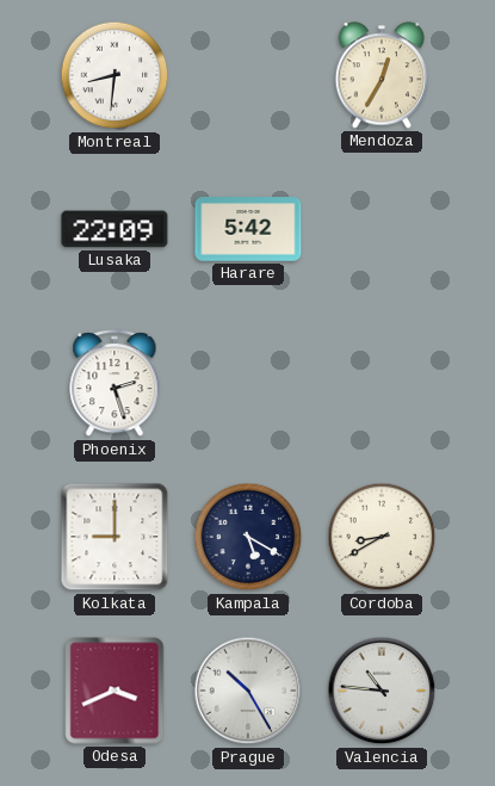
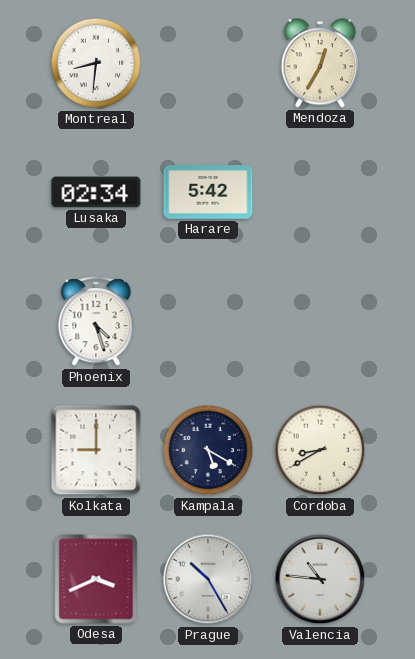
Lusaka: 22:09 -> 02:34
Phoenix: 2:27 -> 4:27
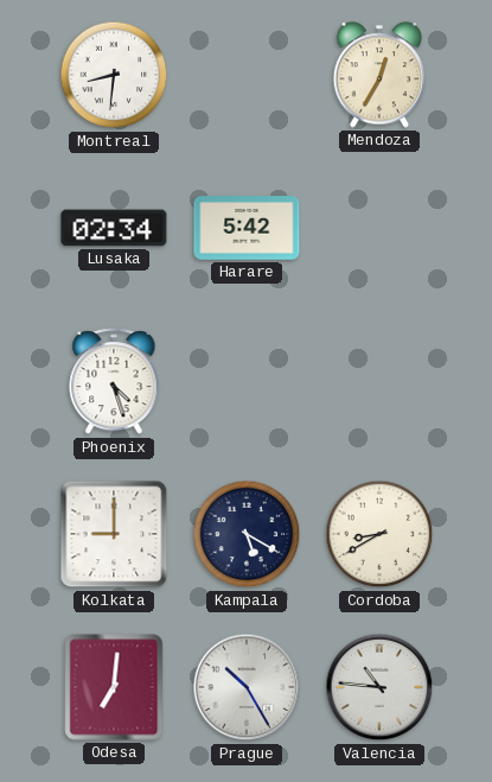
Odesa: 3:41 -> 7:01
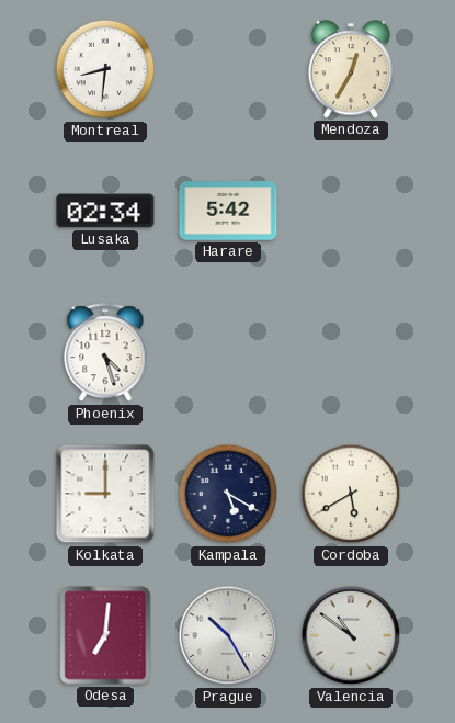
Cordoba: 8:40 -> 5:40
Valencia: 10:46 -> 10:51
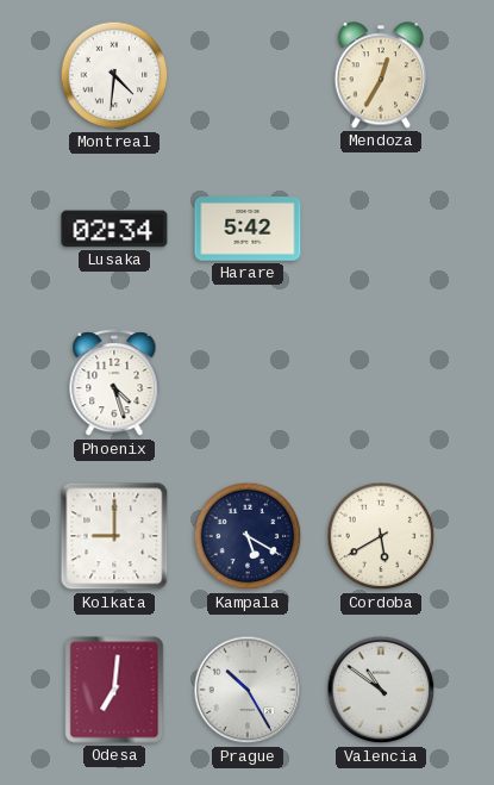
Montreal: 8:31 -> 4:31
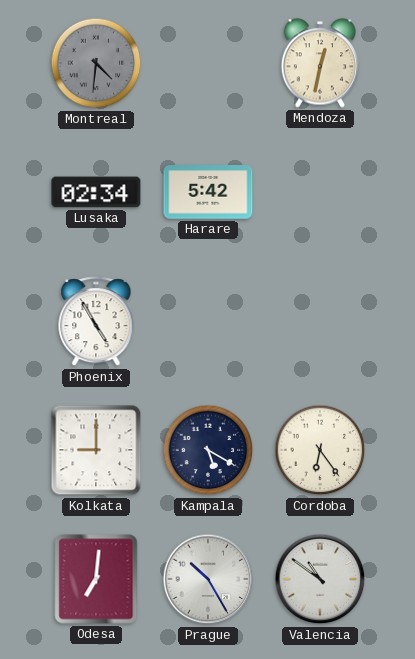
Montreal dial: white -> grey
Mendoza: 12:35 -> 12:32
Phoenix: 4:27 -> 4:55
Cordoba: 5:40 -> 6:24
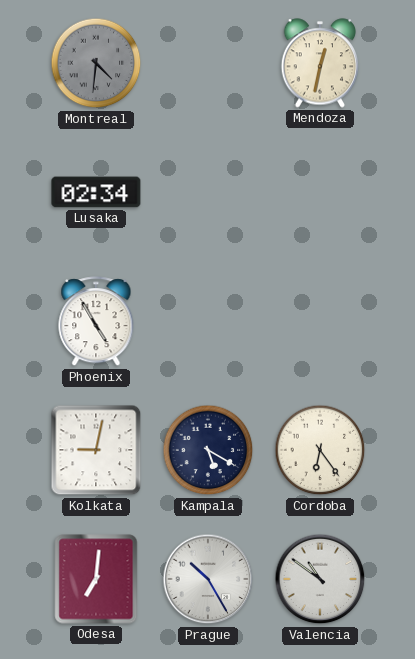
Harare: 5:42 -> none
Kolkata: 9:00 -> 9:02
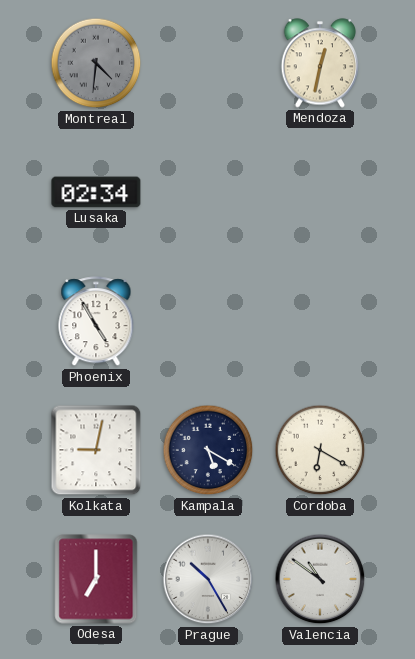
Cordoba: 6:24 -> 6:20
Odesa: 7:01 -> 7:00
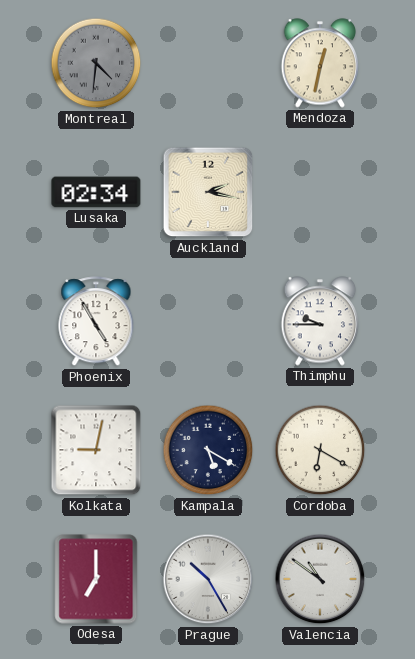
Auckland: none -> 2:17
Thimphu: none -> 9:45
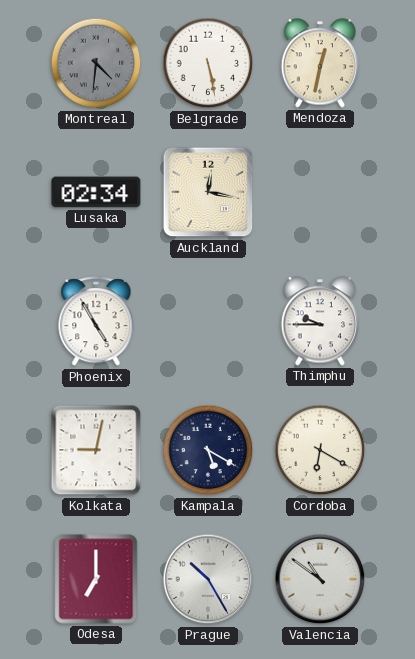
Belgrade: none -> 5:28
Auckland: 2:17 -> 12:17
